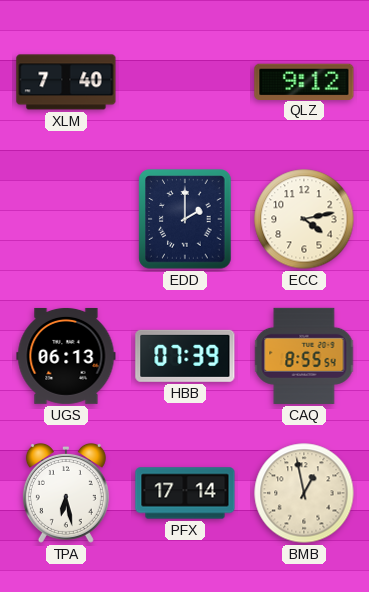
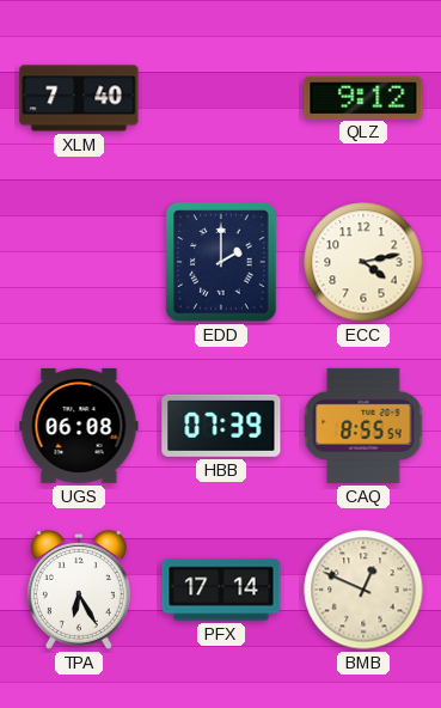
UGS: 06:13 -> 06:08
TPA: 6:28 -> 6:25
BMB: 12:58 -> 12:49
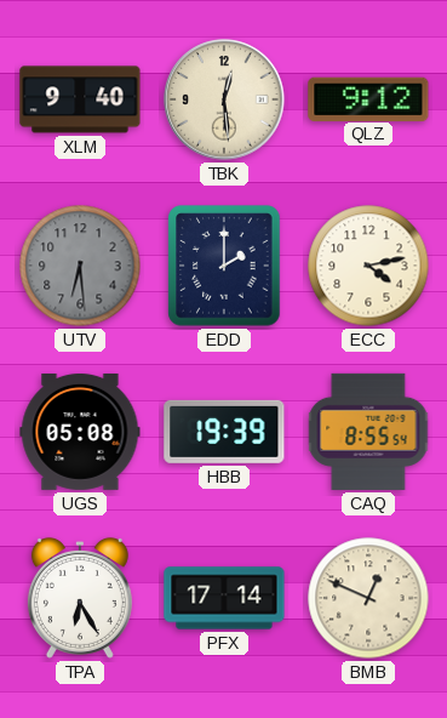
XLM: 7:40 -> 9:40
TBK: none -> 12:29
UTV: none -> 6:29
UGS: 06:08 -> 05:08
HBB: 07:39 -> 19:39
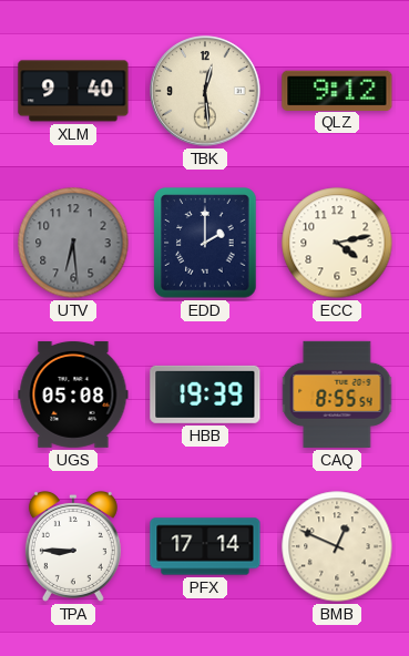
TPA: 6:25 -> 8:45
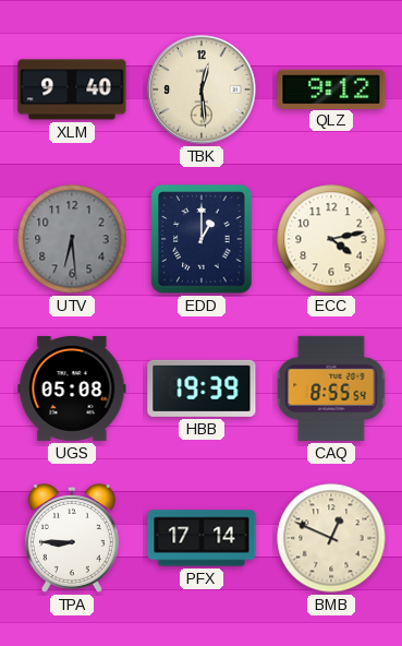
EDD: 2:00 -> 1:00
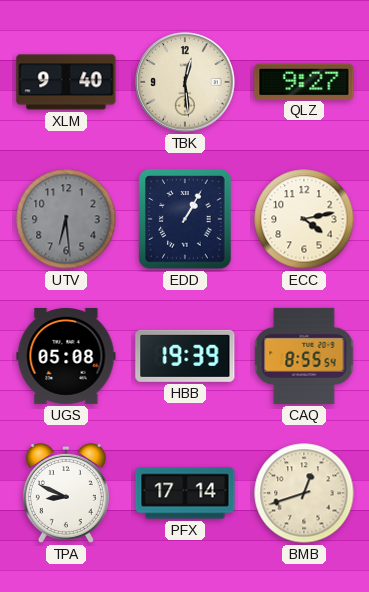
QLZ: 9:12 -> 9:27
EDD: 1:00 -> 1:05
TPA: 8:45 -> 8:49
BMB: 12:49 -> 12:42
